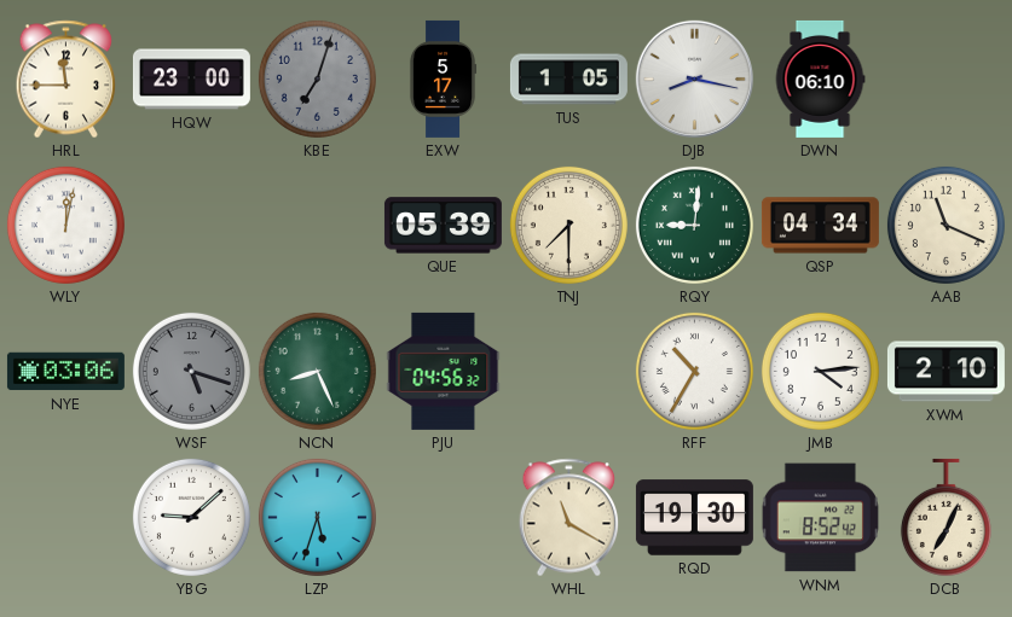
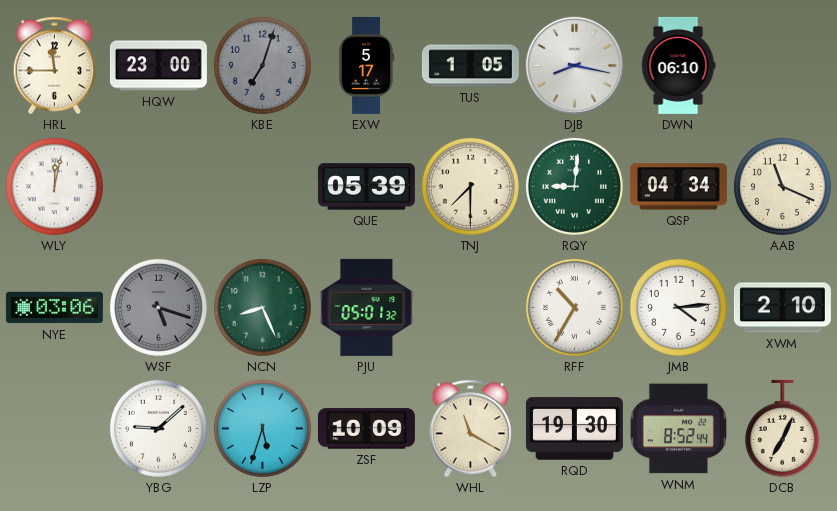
PJU: 04:56 -> 05:01
ZSF: none -> 10:09
WNM: 8:52:42 -> 8:52:44
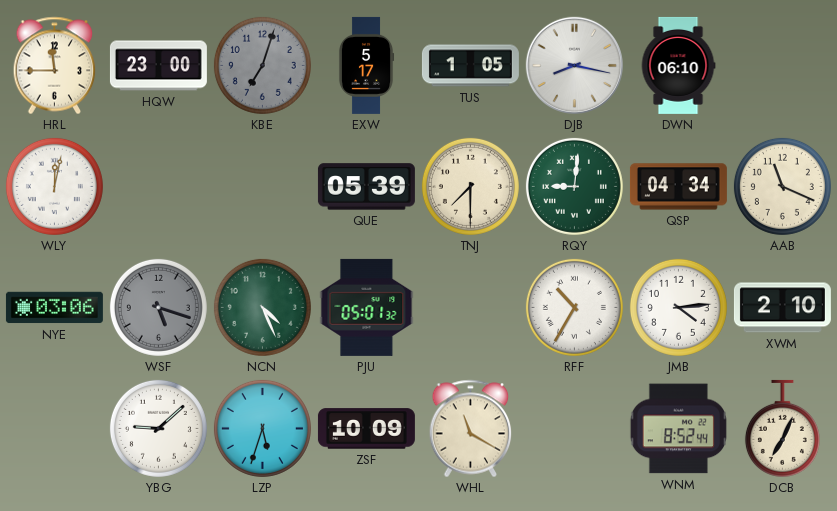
NCN: 8:26 -> 4:26
RQD: 19:30 -> none
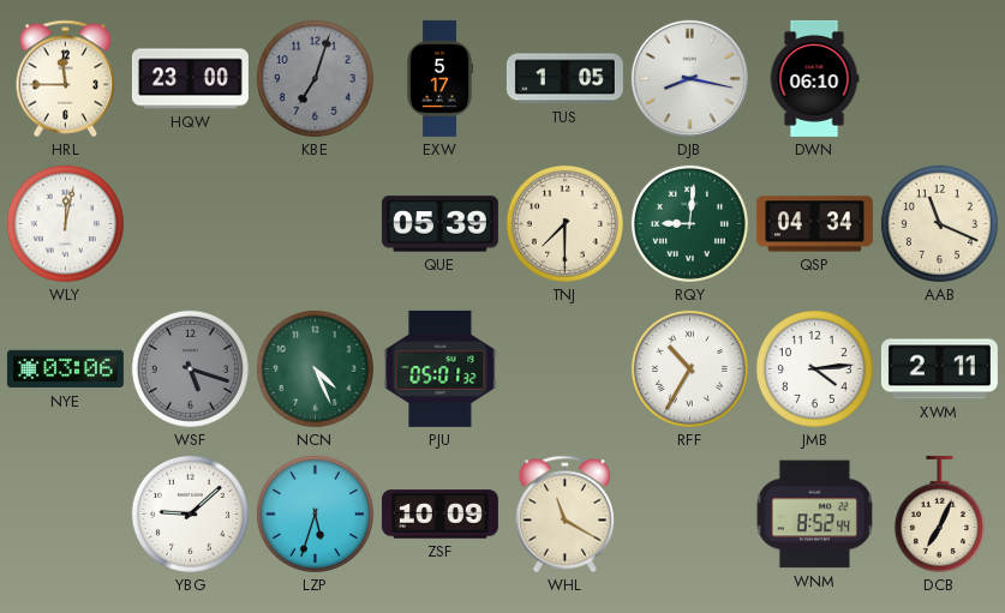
XWM: 2:10 -> 2:11
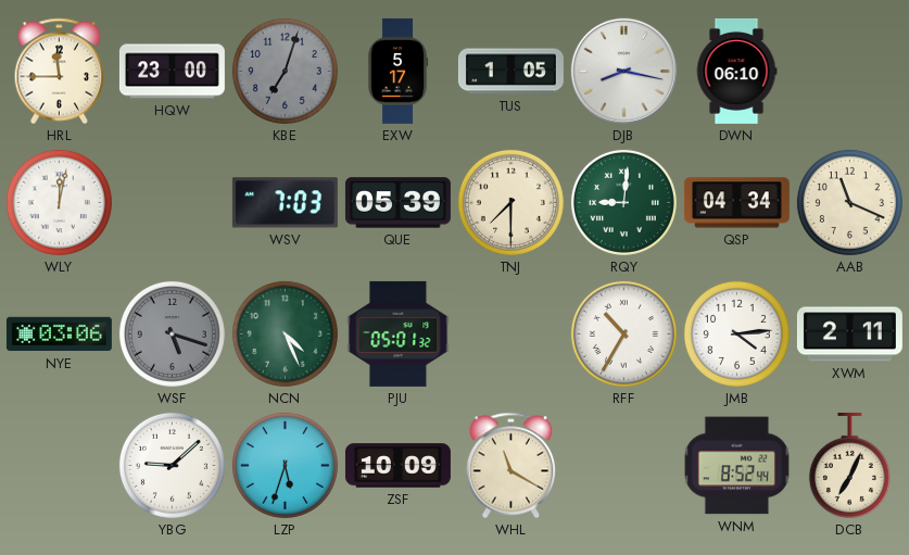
WSV: none -> 7:03
